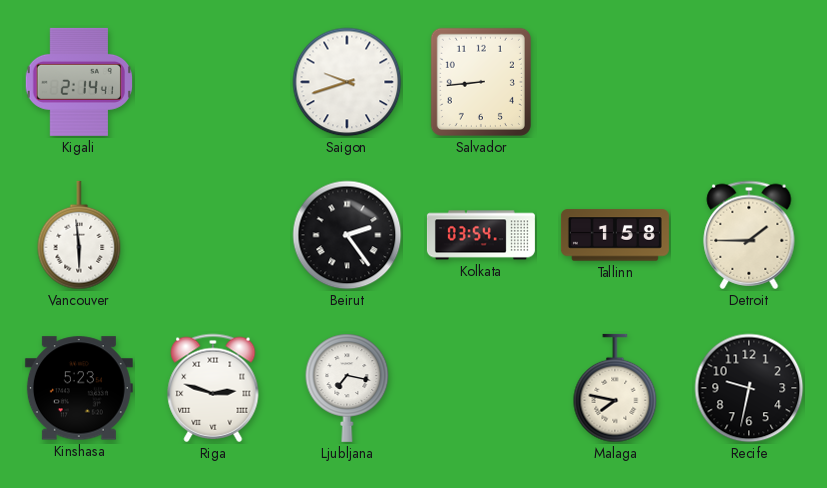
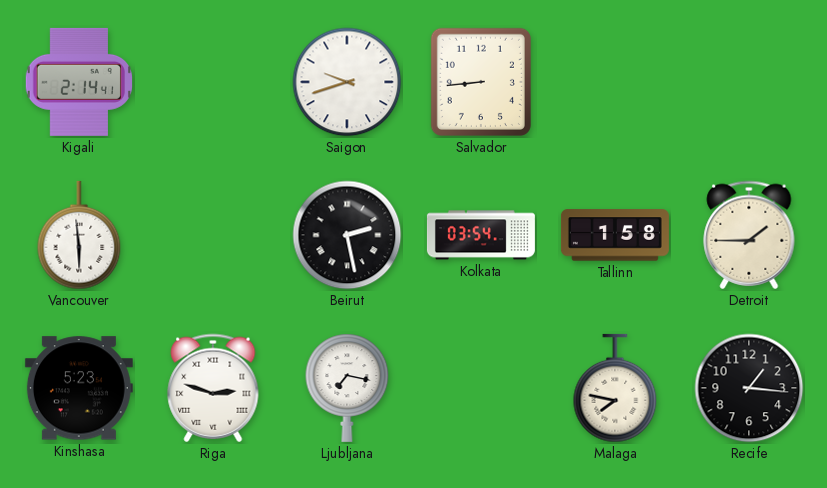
Beirut: 2:24 -> 2:28
Recife: 9:32 -> 1:16
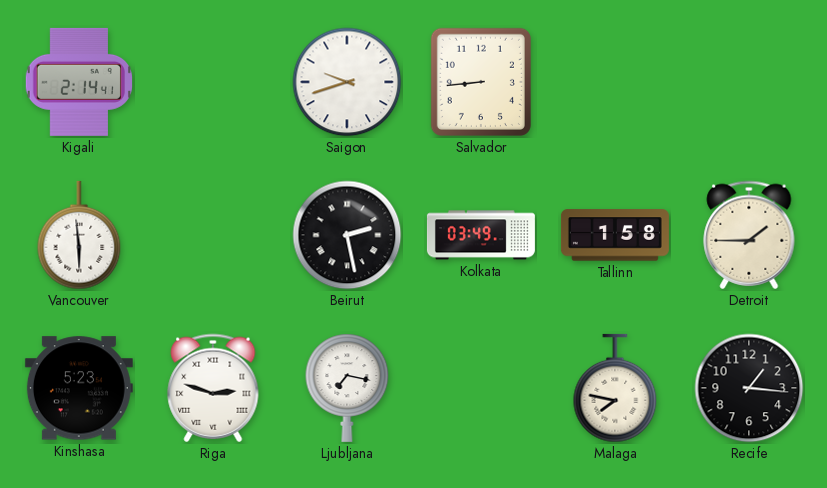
Kolkata: 03:54 -> 03:49
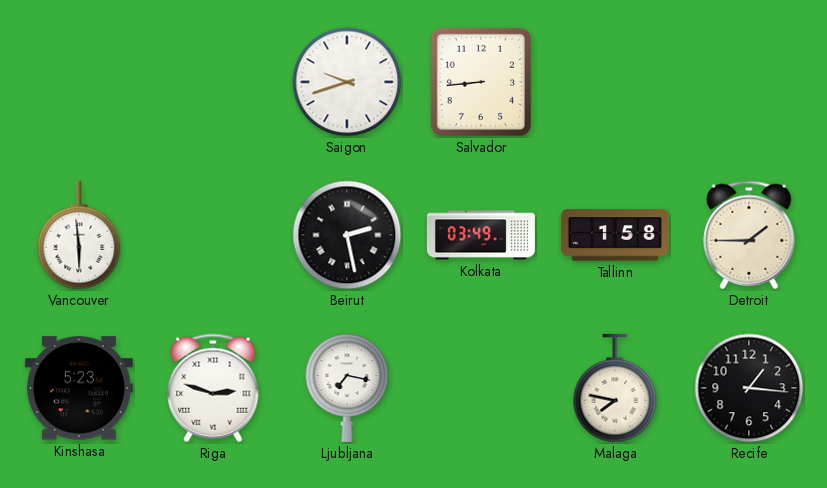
Kigali: 2:14 -> none
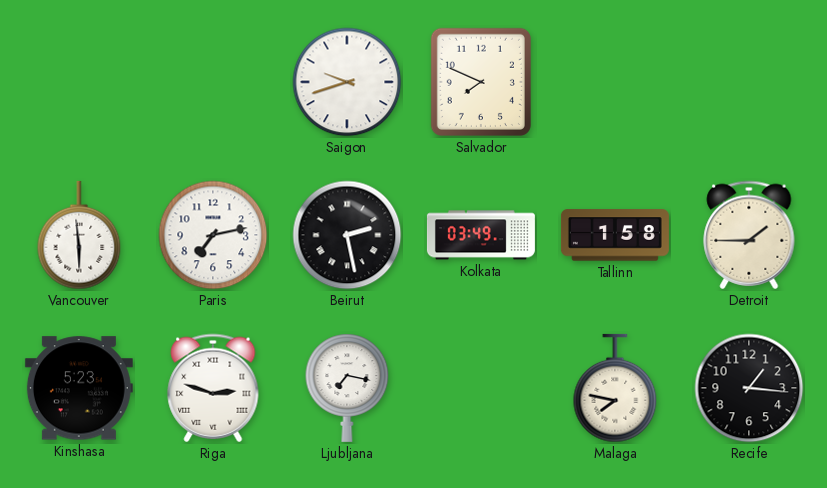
Salvador: 8:44 -> 7:49
Paris: none -> 7:13
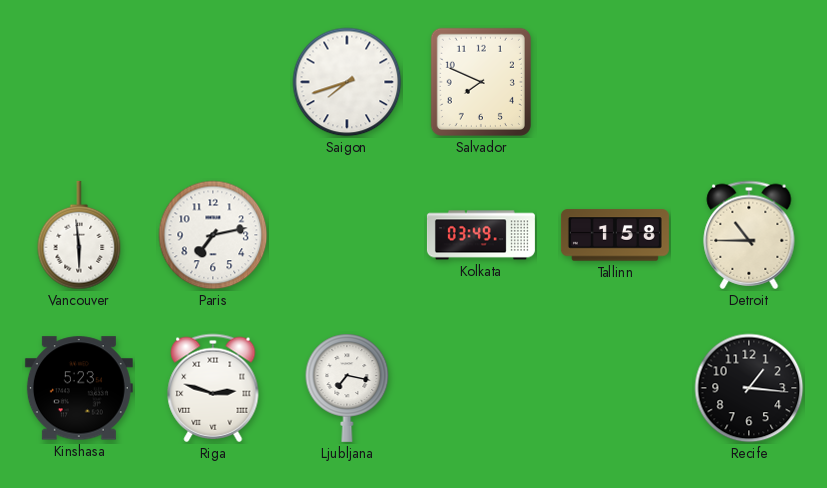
Saigon: 9:42 -> 7:42
Beirut: 2:28 -> none
Detroit: 1:45 -> 10:45
Malaga: 7:47 -> none
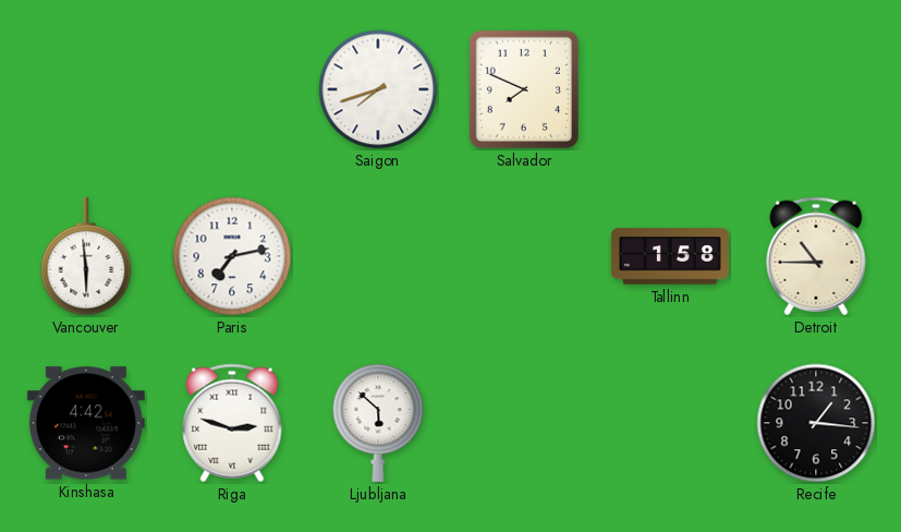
Kolkata: 03:49 -> none
Kinshasa: 5:23 -> 4:42
Ljubljana: 7:17 -> 5:52
